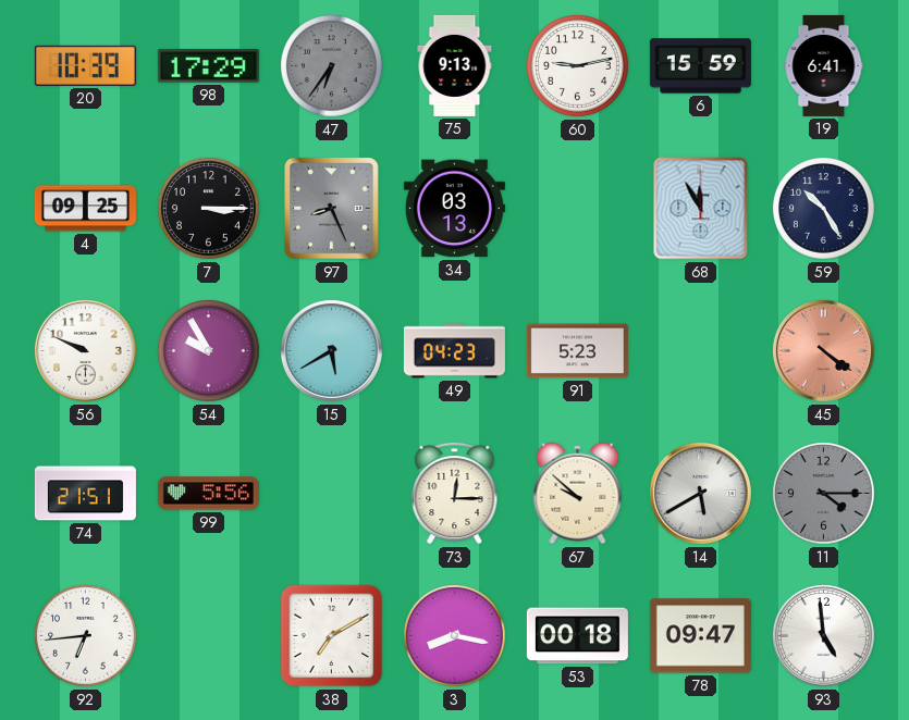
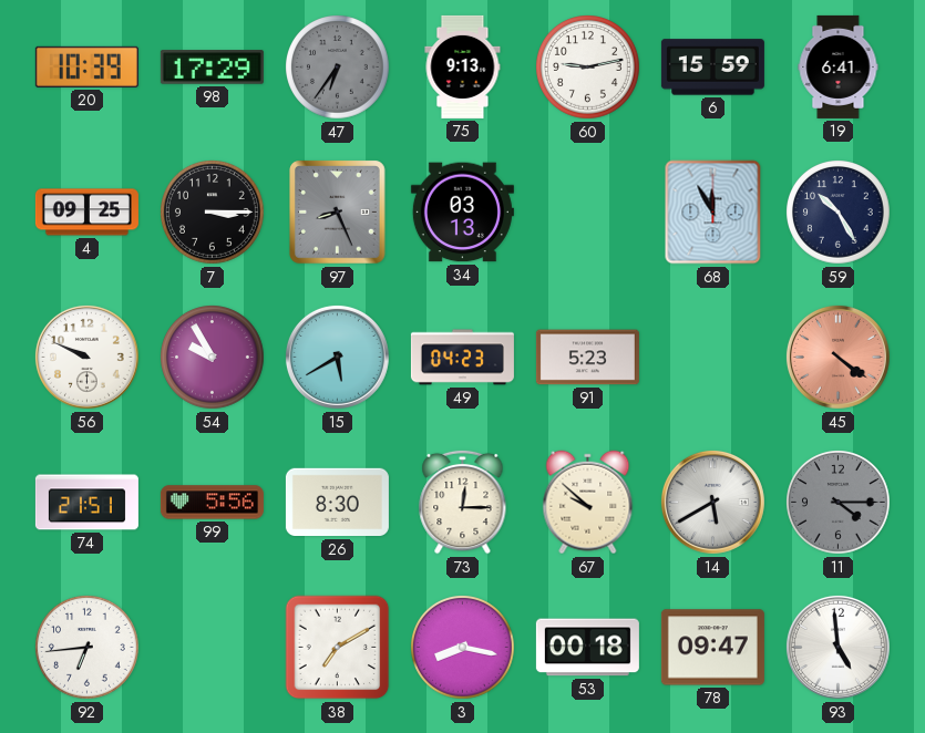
26: none -> 8:30
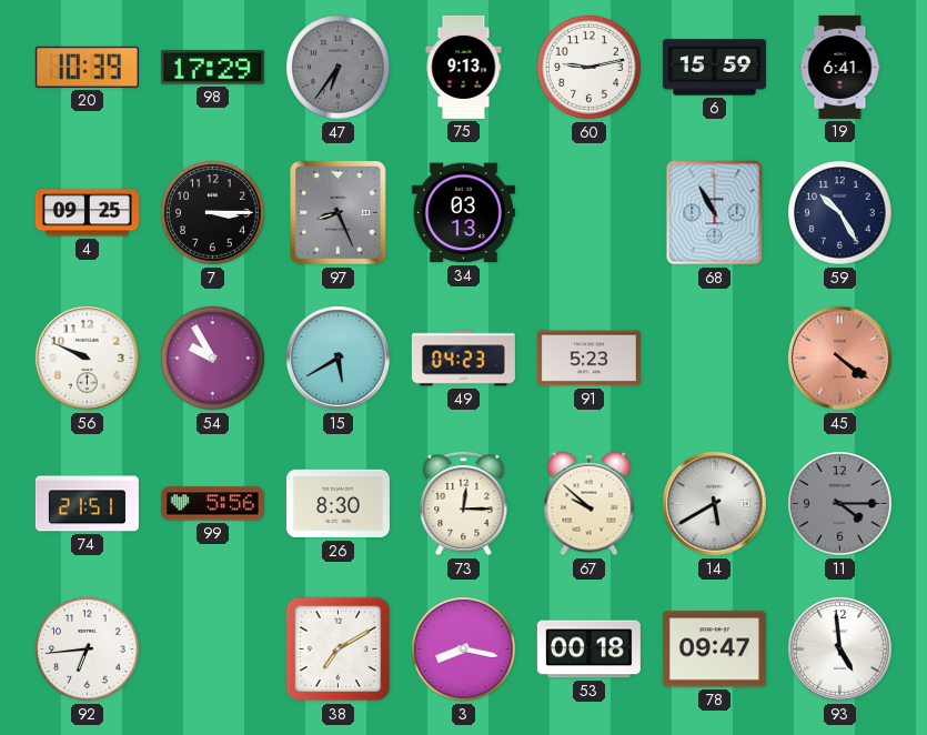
68: 11:55 -> 10:55
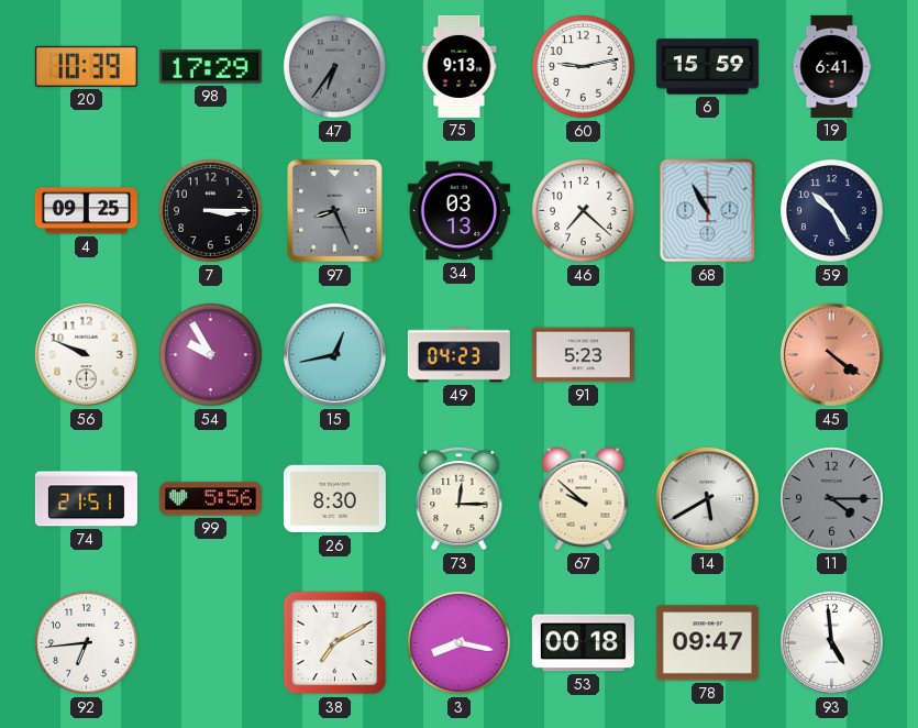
46: none -> 7:22
15: 5:40 -> 12:43
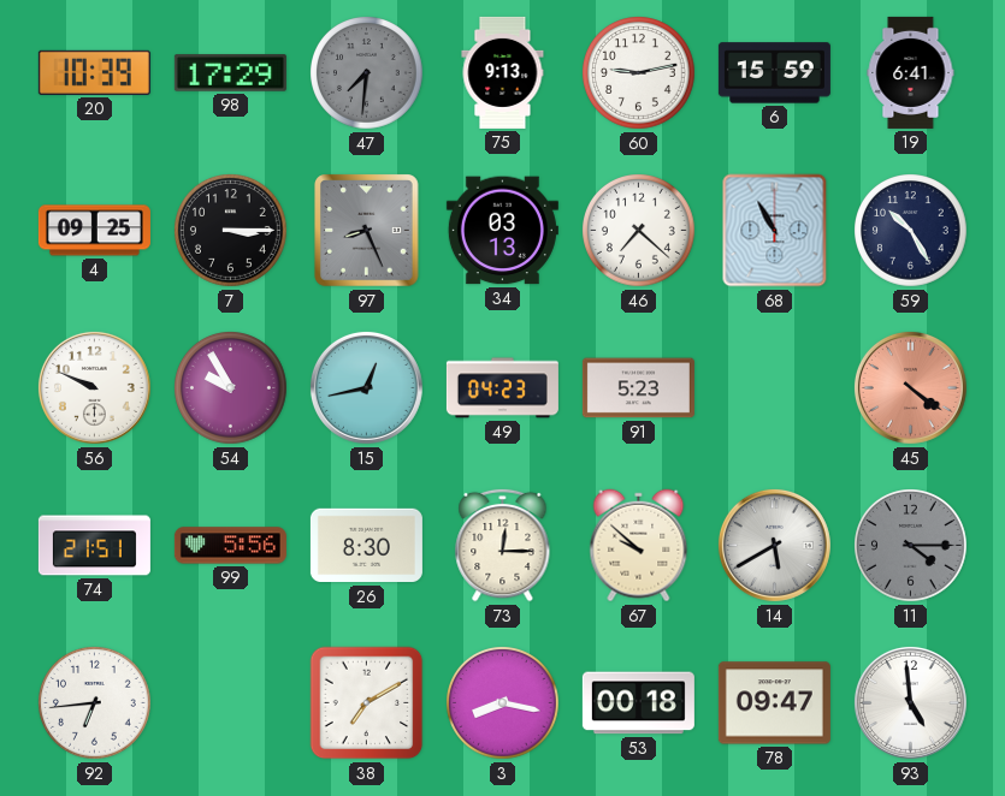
47: 6:36 -> 7:31
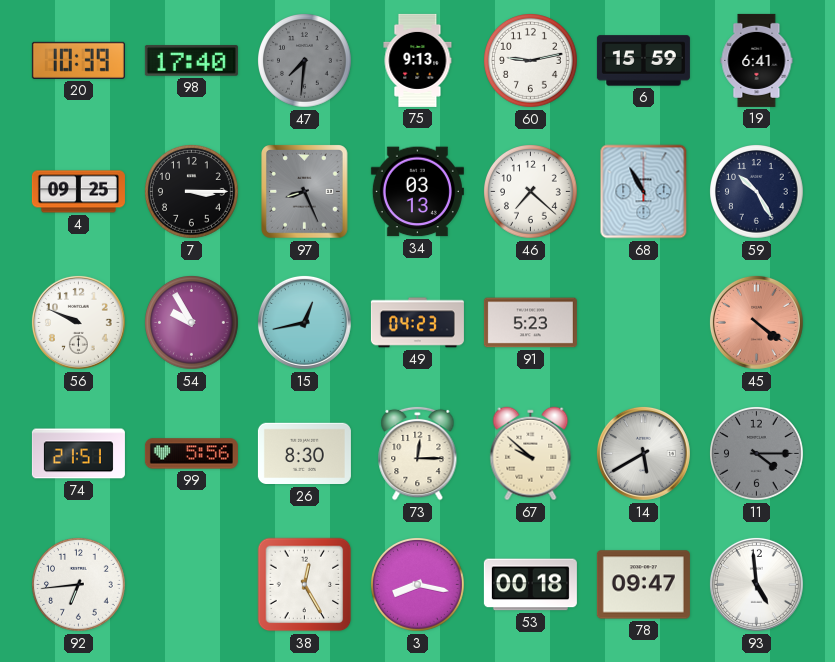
98: 17:29 -> 17:40
38: 7:10 -> 12:25
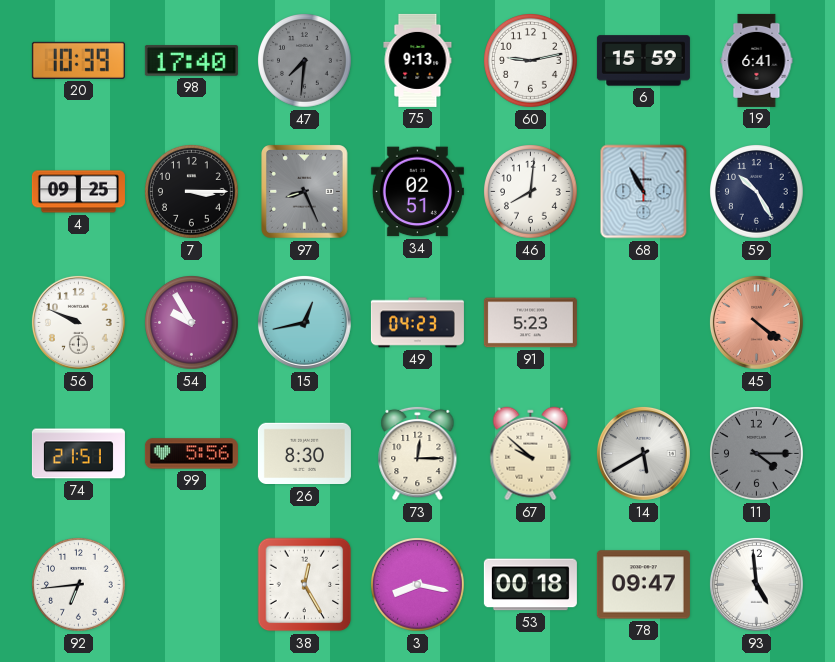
34: 03:13 -> 02:51
46: 7:22 -> 8:01
